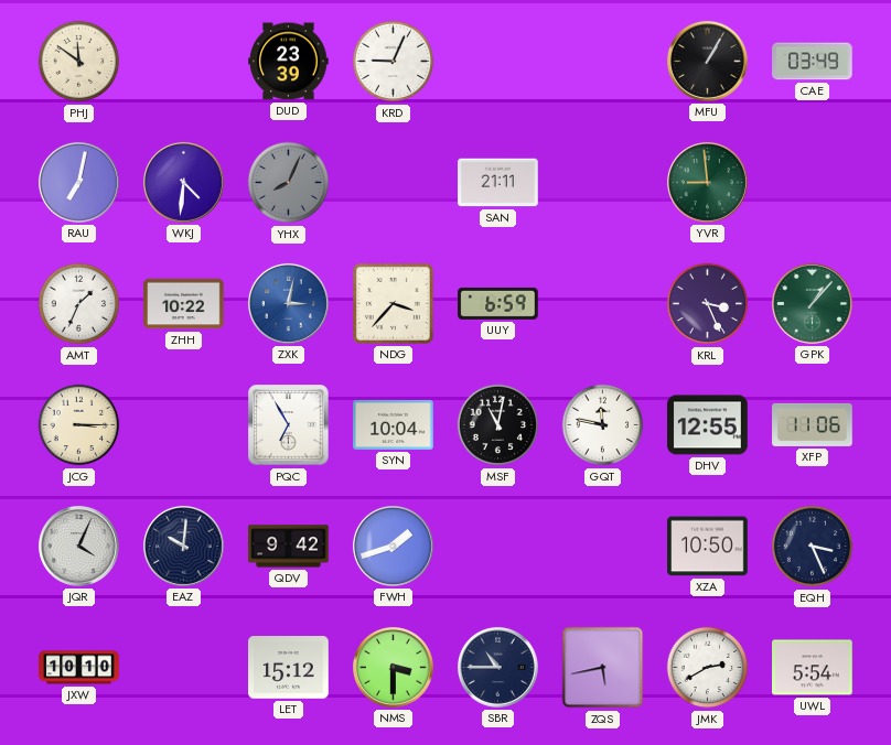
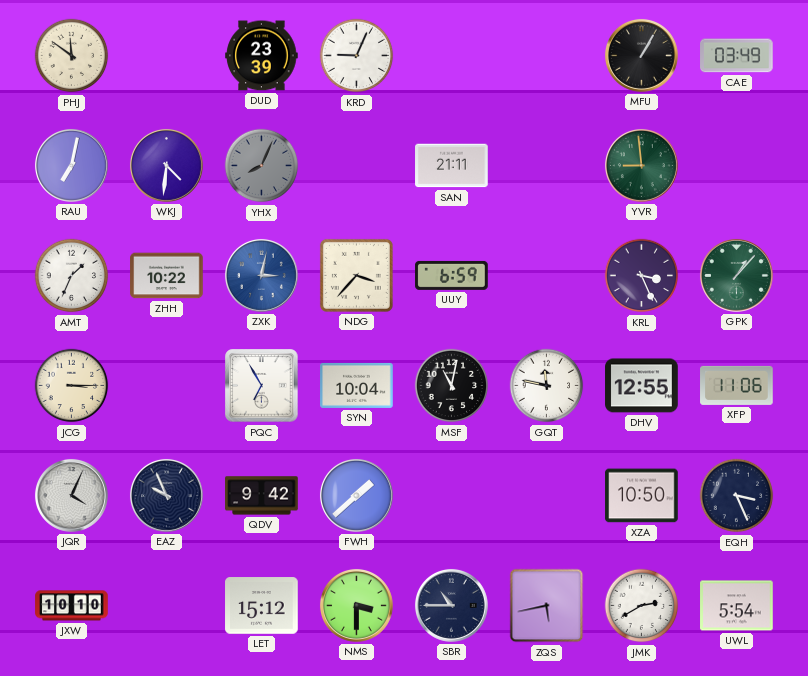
EAZ: 10:01 -> 9:56
FWH: 1:42 -> 1:38
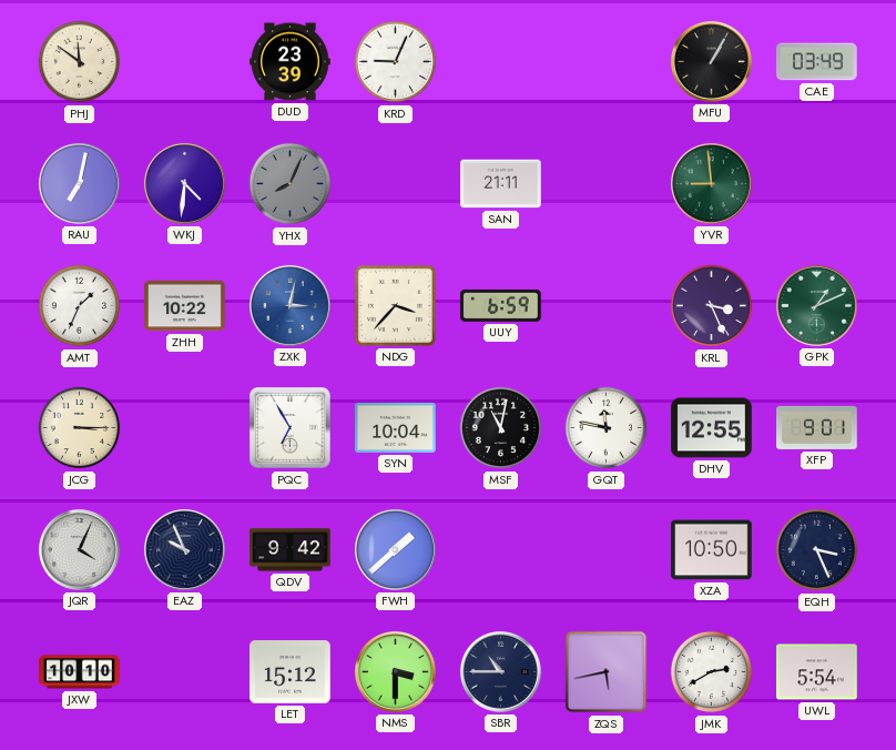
GPK: 1:07 -> 1:11
XFP: 11:06 -> 9:01
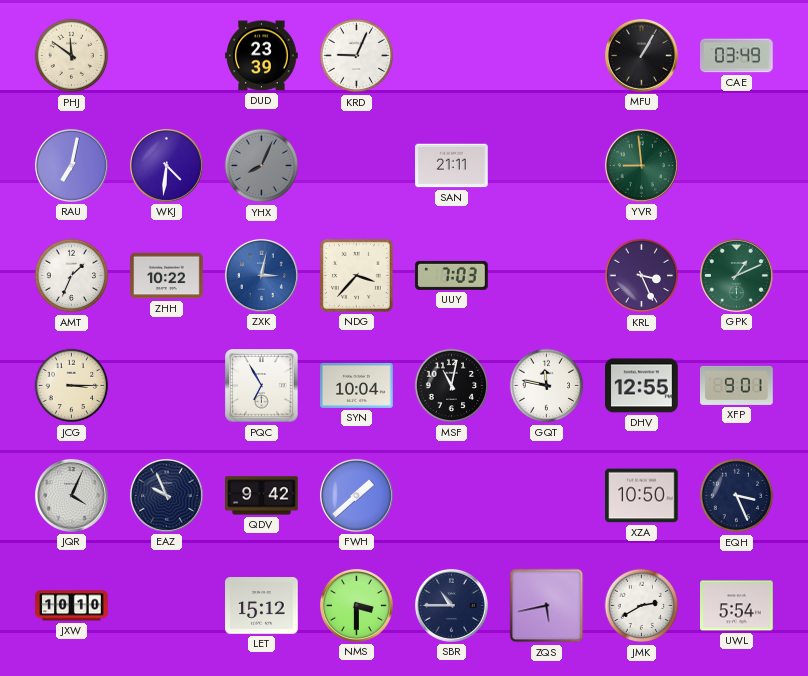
UUY: 6:59 -> 7:03
